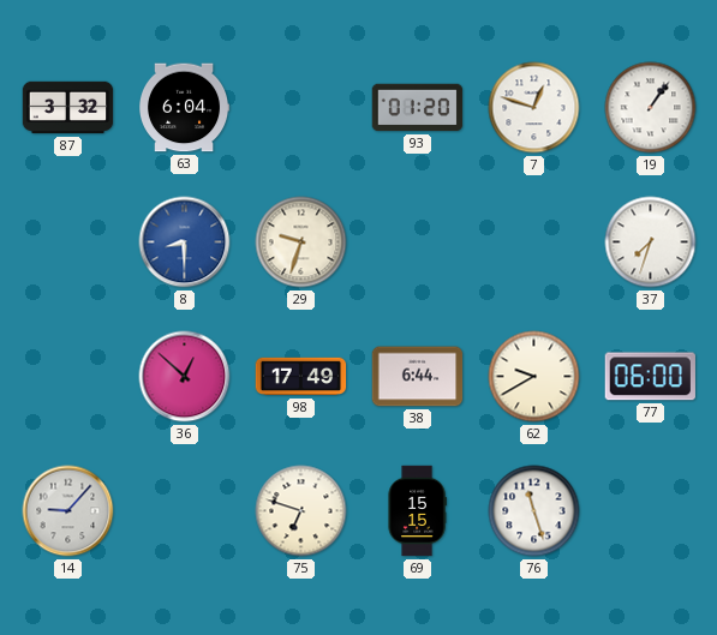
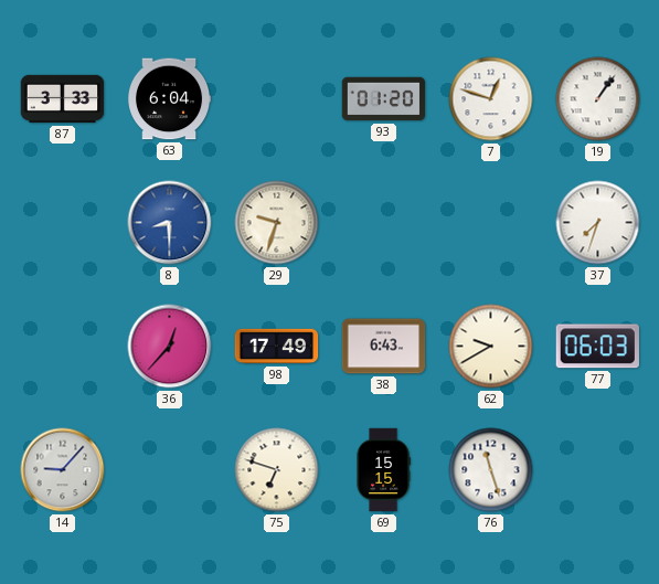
87: 3:32 -> 3:33
36: 12:52 -> 12:37
38: 6:44 -> 6:43
77: 06:00 -> 06:03
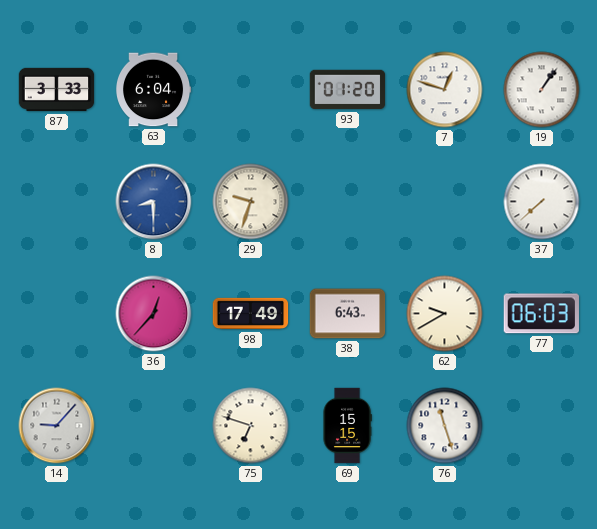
37: 7:33 -> 7:38
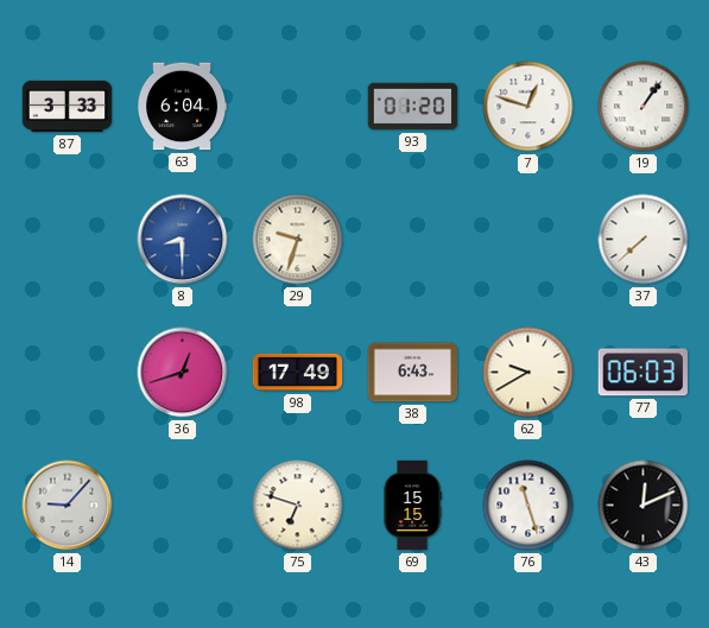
36: 12:37 -> 12:42
43: none -> 12:11
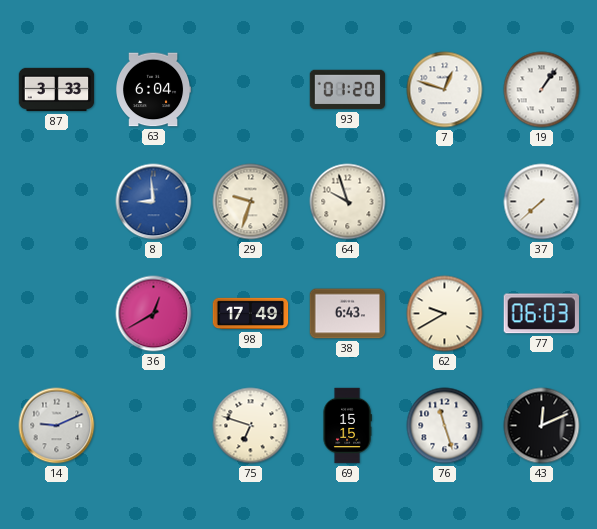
8: 8:30 -> 8:59
64: none -> 9:57
36: 12:42 -> 12:40
14: 9:07 -> 9:11
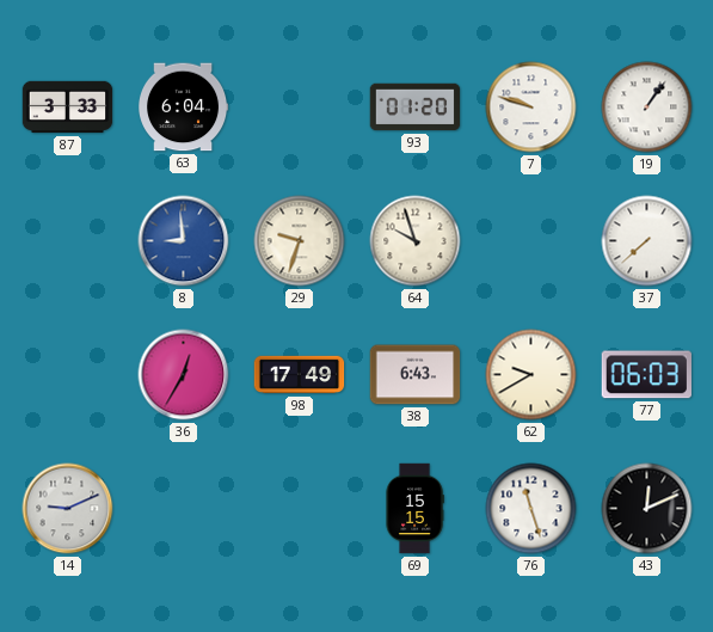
7: 12:48 -> 9:48
36: 12:40 -> 12:35
75: 6:48 -> none
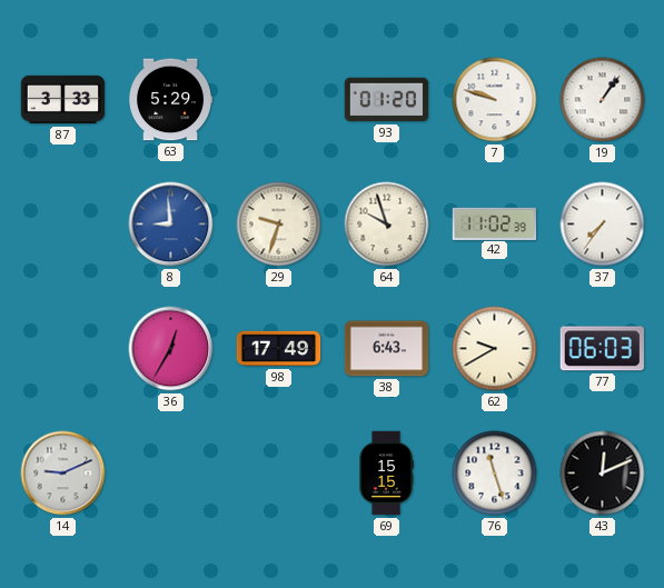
63: 6:04 -> 5:29
42: none -> 11:02
37: 7:38 -> 7:36
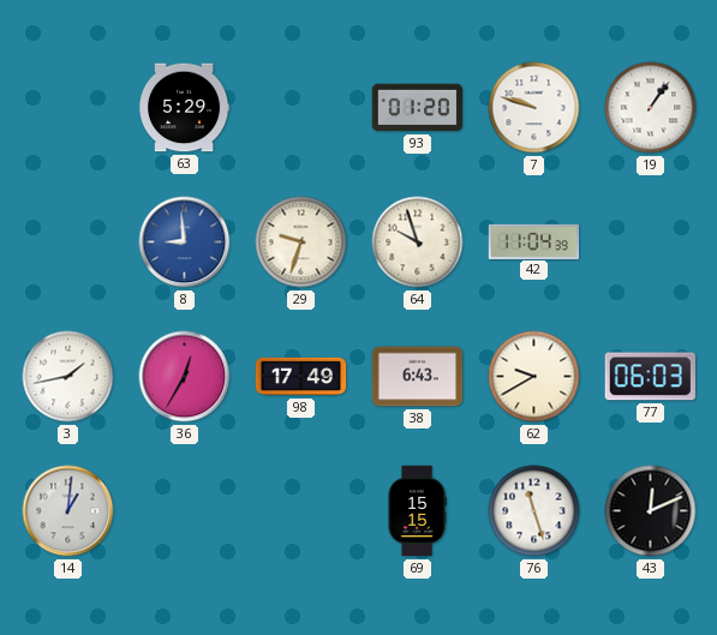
87: 3:33 -> none
42: 11:02 -> 11:04
37: 7:36 -> none
3: none -> 1:43
14: 9:11 -> 1:01
